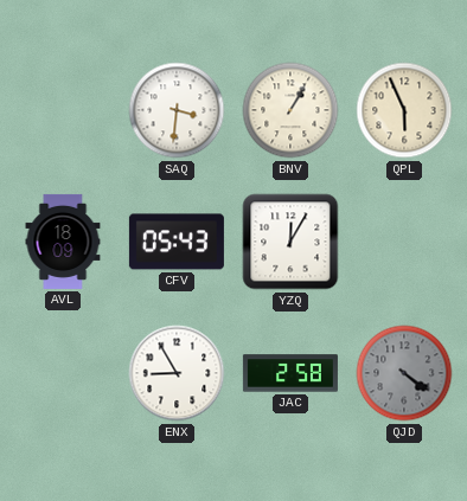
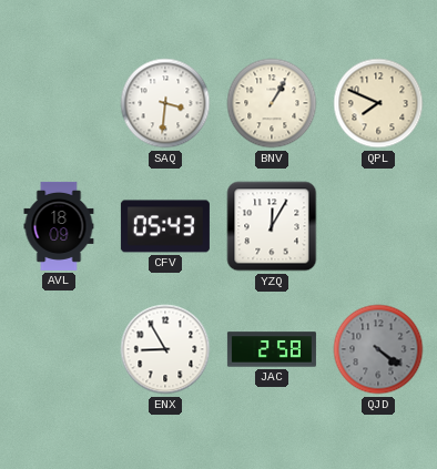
QPL: 5:56 -> 7:49
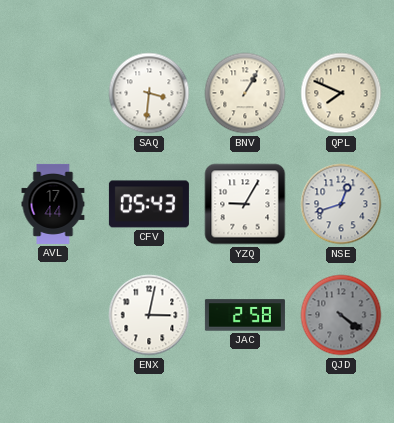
AVL: 18:09 -> 17:44
YZQ: 12:05 -> 9:05
NSE: none -> 12:42
ENX: 8:55 -> 3:02
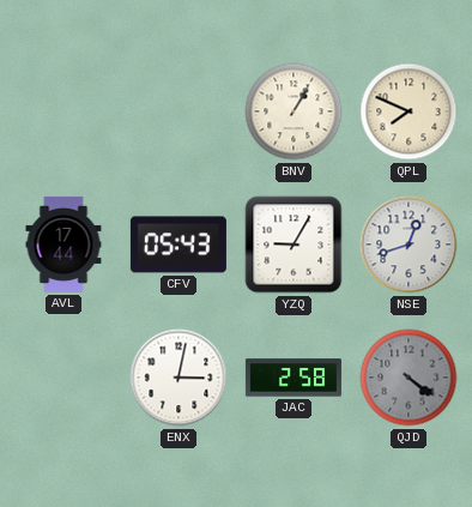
SAQ: 3:31 -> none
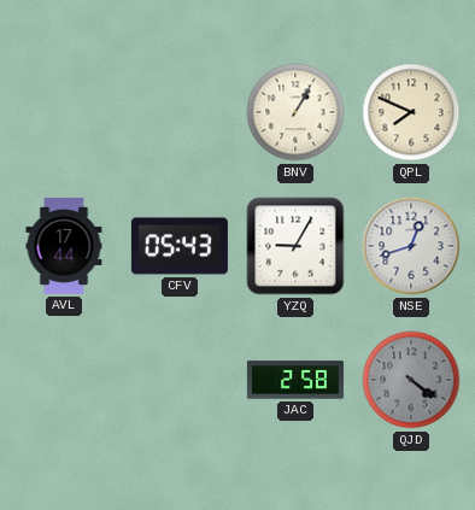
ENX: 3:02 -> none
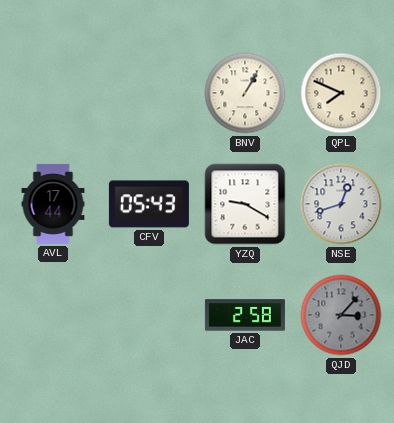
YZQ: 9:05 -> 9:20
QJD: 4:21 -> 3:07
